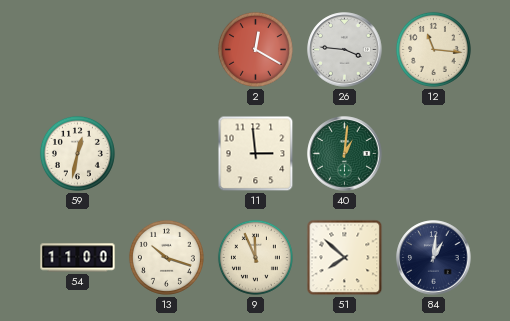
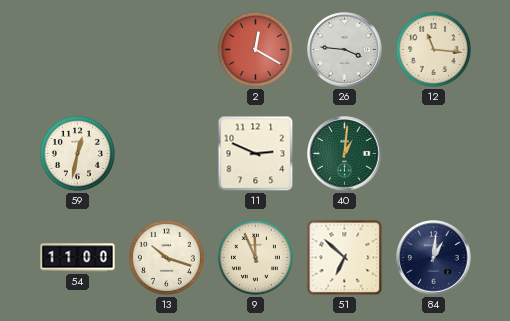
11: 2:59 -> 2:49
51: 7:52 -> 6:52
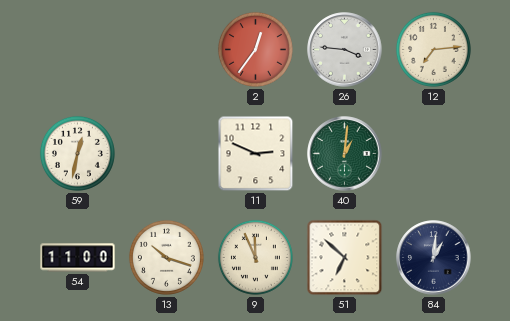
2: 12:20 -> 12:36
12: 11:16 -> 7:14
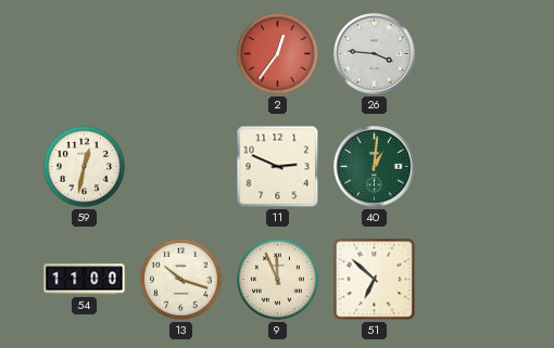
12: 7:14 -> none
84: 1:01 -> none
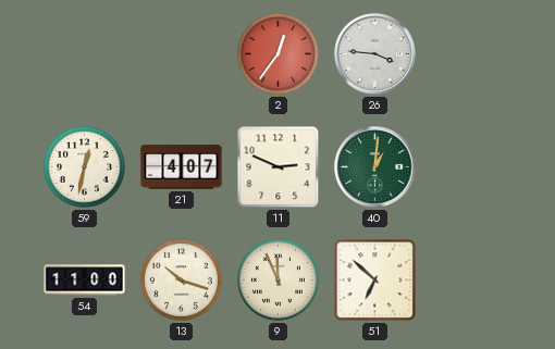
21: none -> 4:07
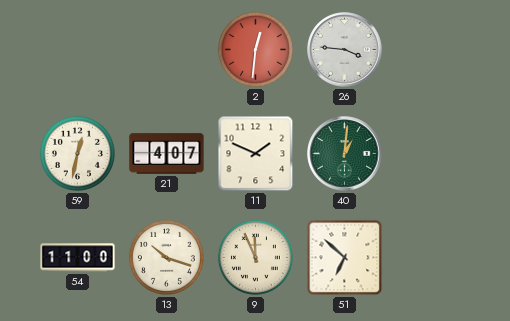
2: 12:36 -> 12:31
11: 2:49 -> 1:49
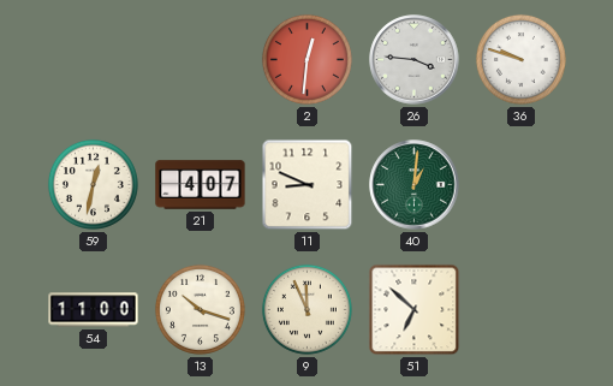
36: none -> 9:48
11: 1:49 -> 8:49
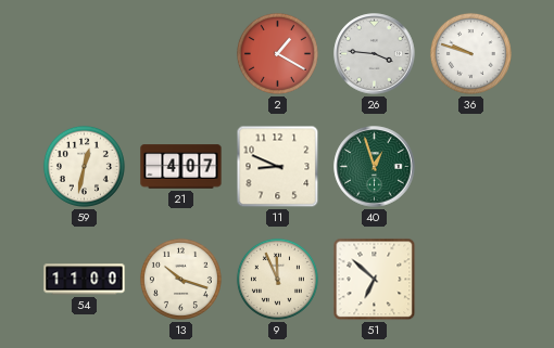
2: 12:31 -> 1:20
40: 1:01 -> 12:57
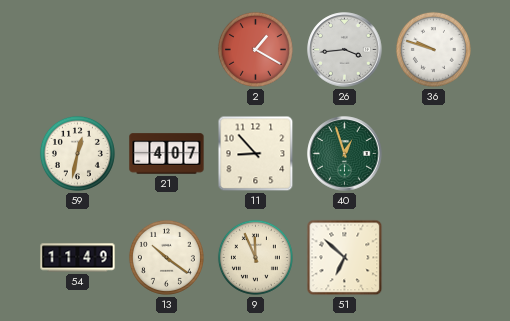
26: 3:46 -> 3:44
11: 8:49 -> 8:53
54: 11:00 -> 11:49
13: 10:18 -> 10:21
